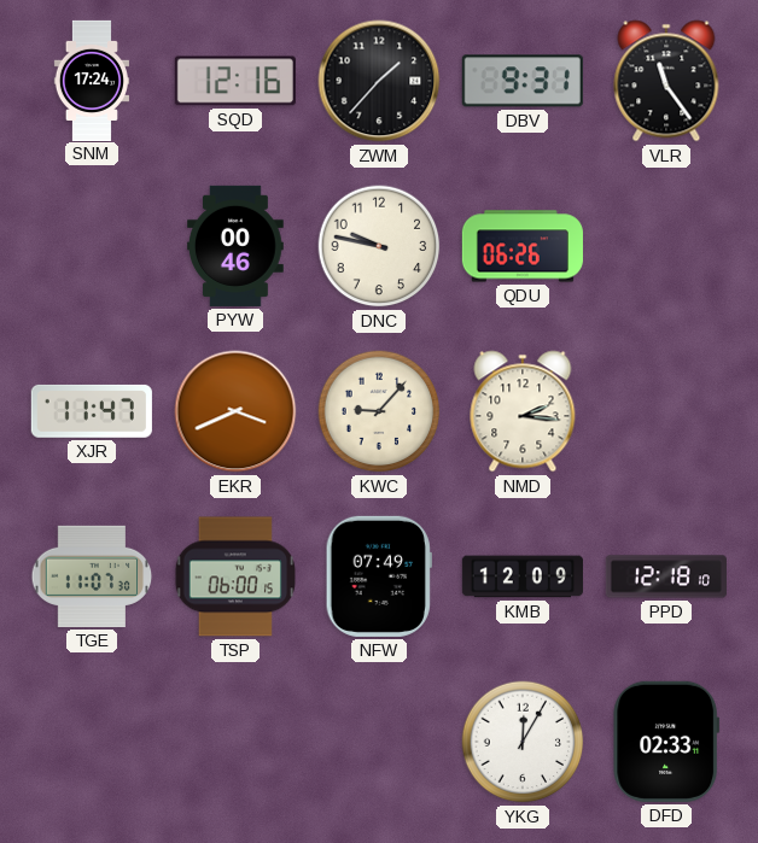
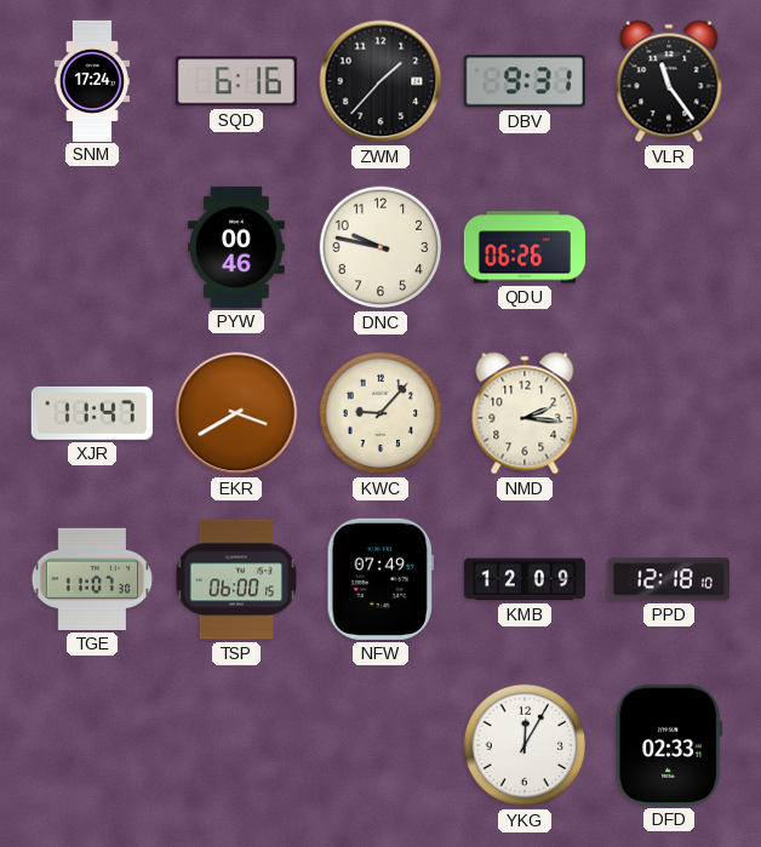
SQD: 12:16 -> 6:16
EKR: 3:41 -> 3:40
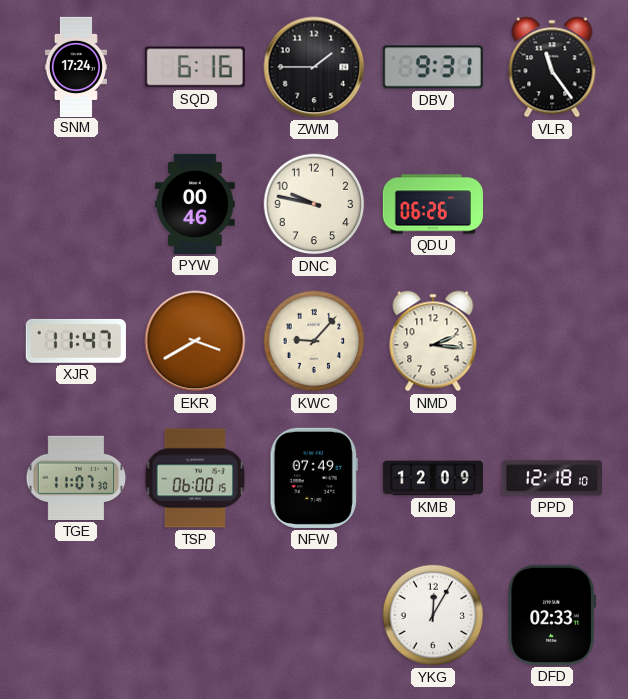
ZWM: 1:37 -> 1:45
